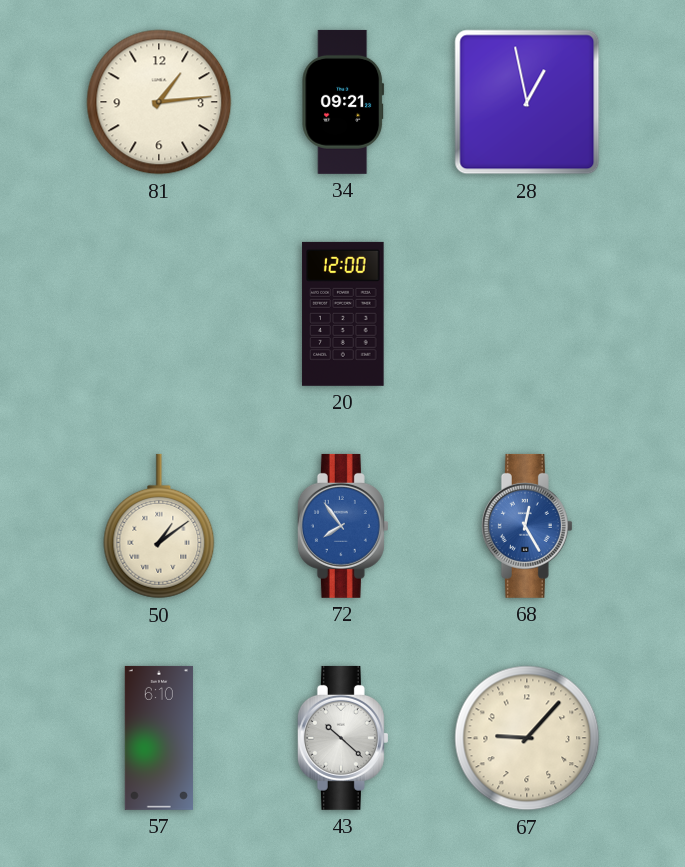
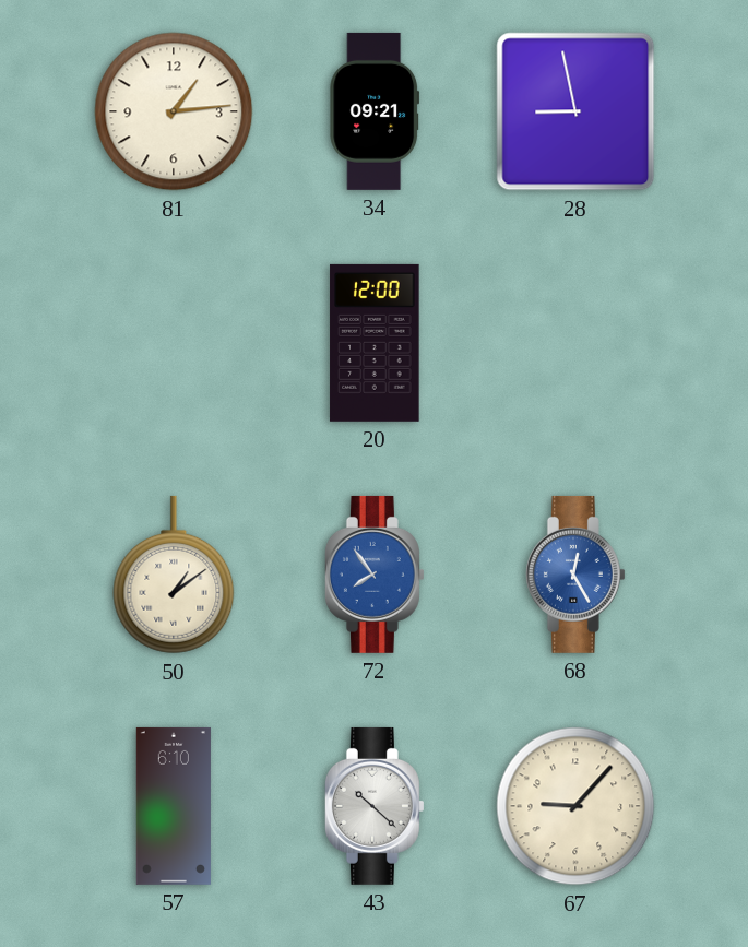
28: 12:58 -> 8:58
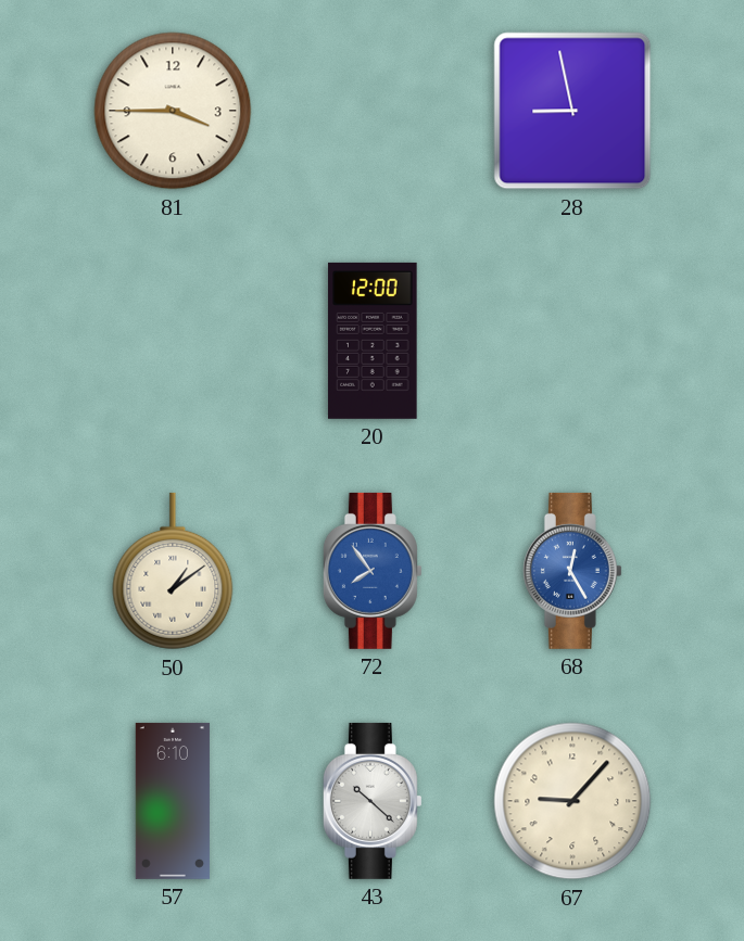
81: 1:14 -> 3:45
34: 09:21 -> none
